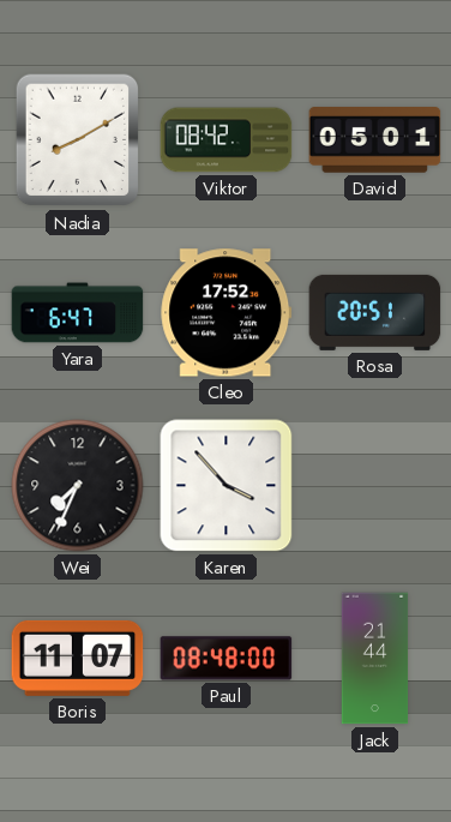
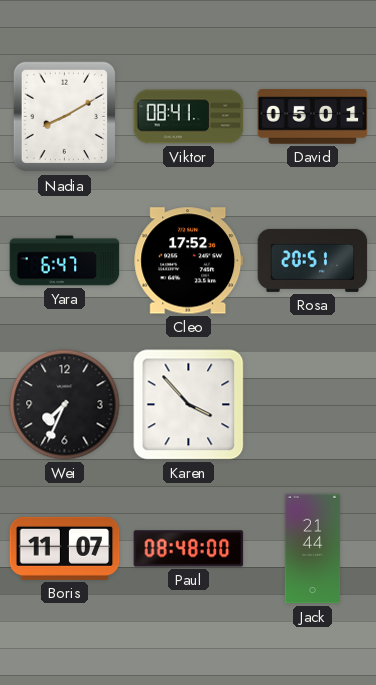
Viktor: 08:42 -> 08:41
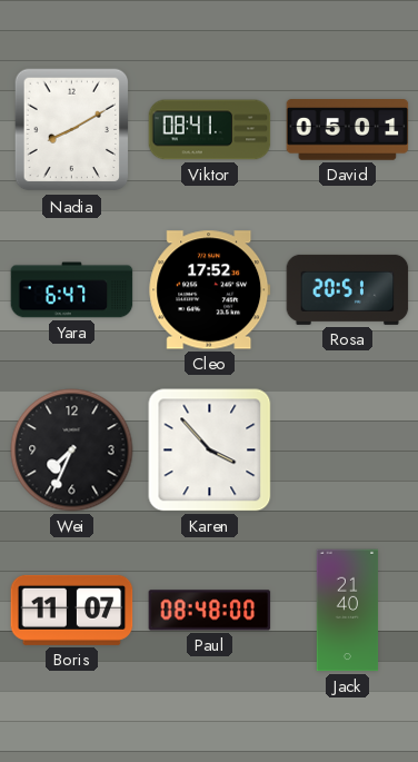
Jack: 21:44 -> 21:40
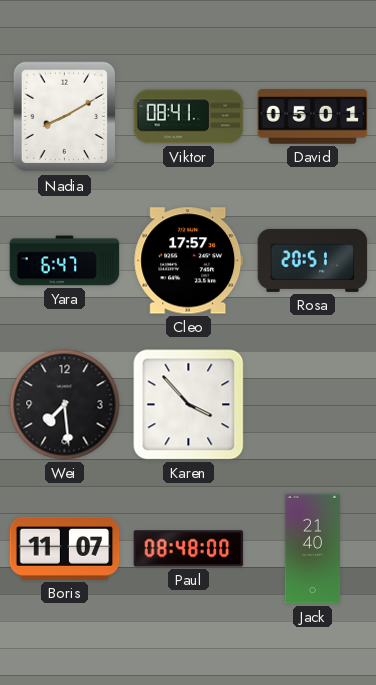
Cleo: 17:52 -> 17:57
Wei: 7:34 -> 7:29
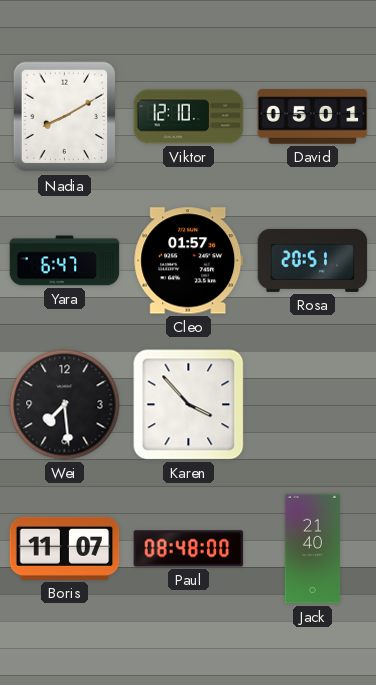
Viktor: 08:41 -> 12:10
Cleo: 17:57 -> 01:57
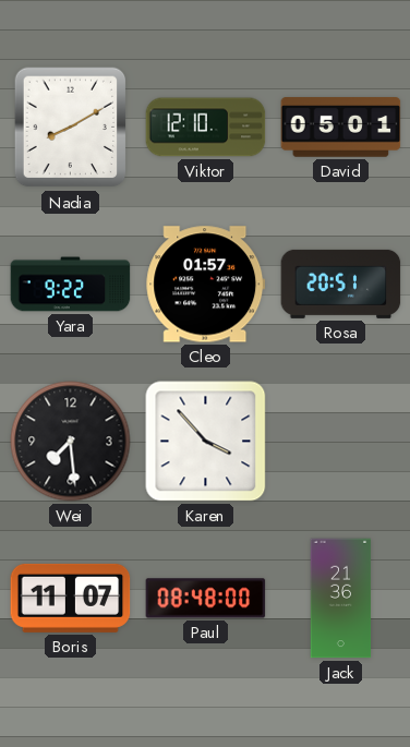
Yara: 6:47 -> 9:22
Jack: 21:40 -> 21:36
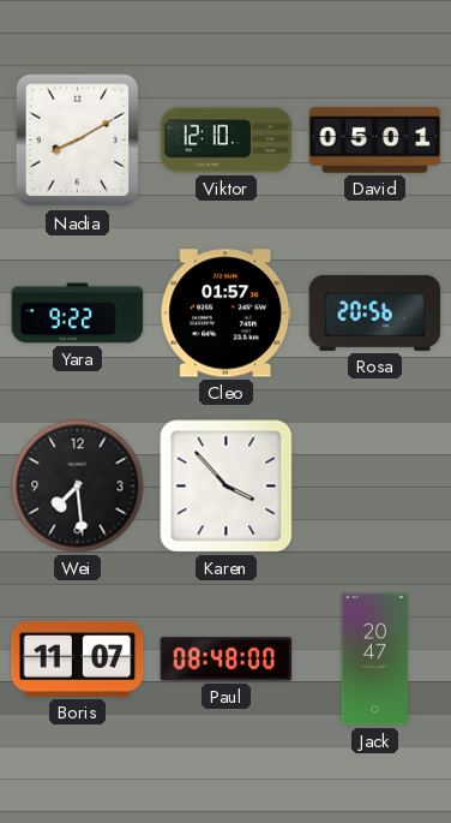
Rosa: 20:51 -> 20:56
Jack: 21:36 -> 20:47
